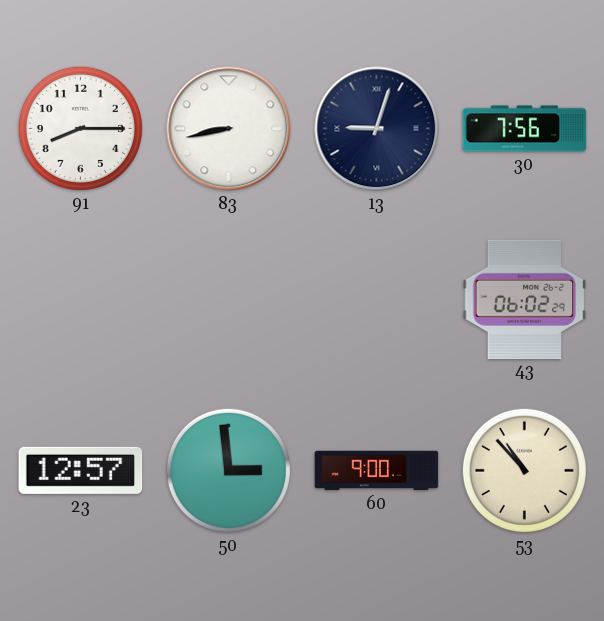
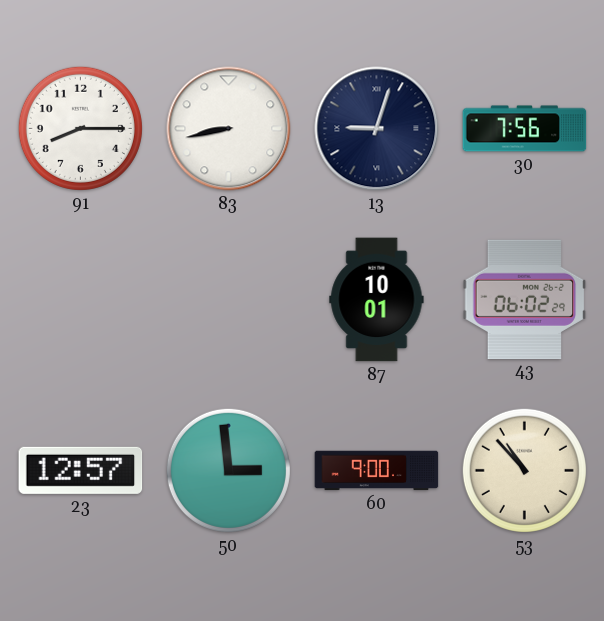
87: none -> 10:01
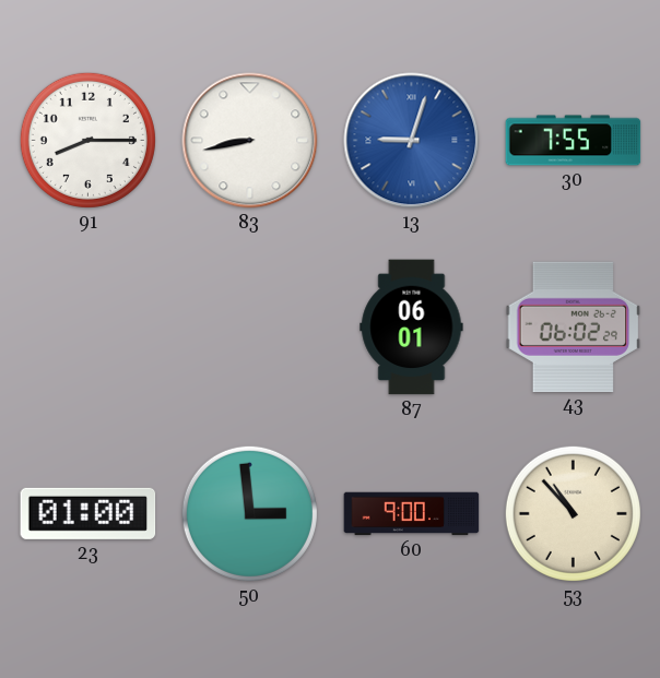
13 dial: navy -> blue
30: 7:56 -> 7:55
87: 10:01 -> 06:01
23: 12:57 -> 01:00
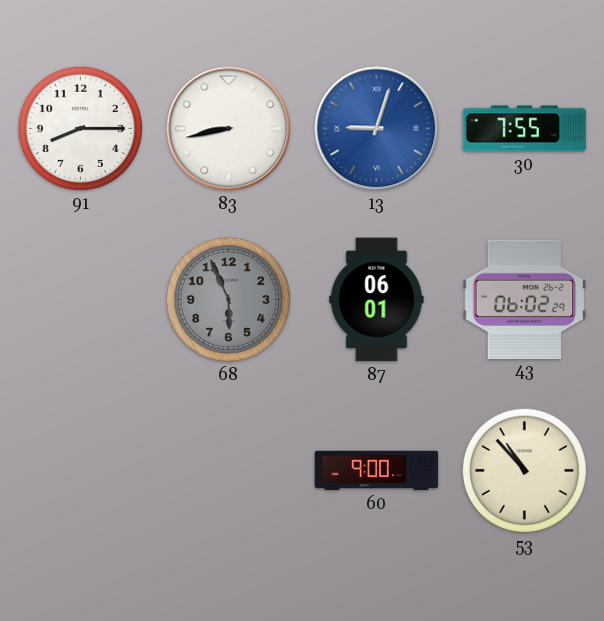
68: none -> 5:56
23: 01:00 -> none
50: 2:59 -> none
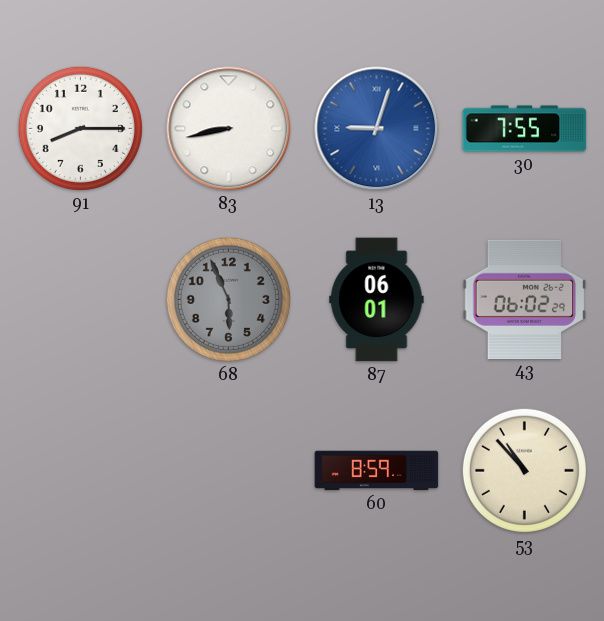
60: 9:00 -> 8:59
